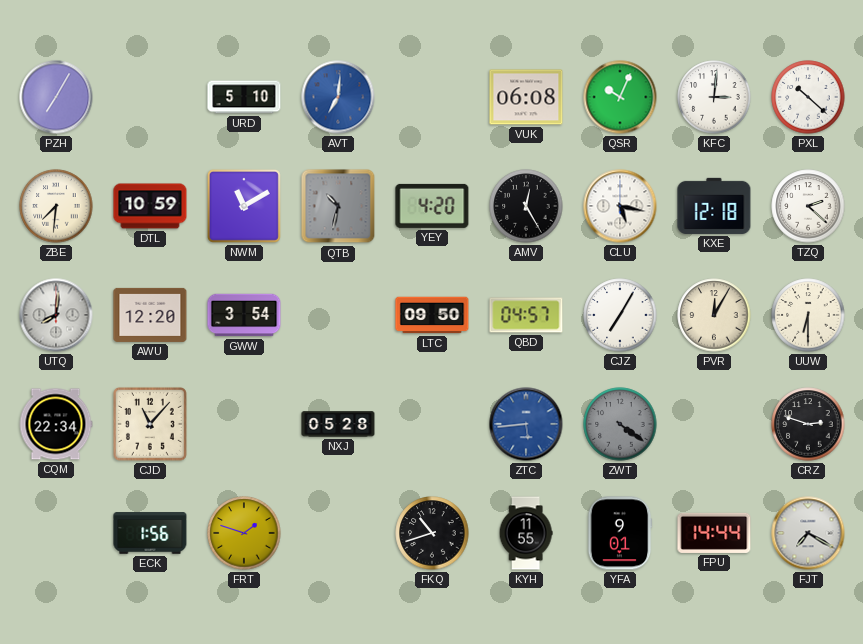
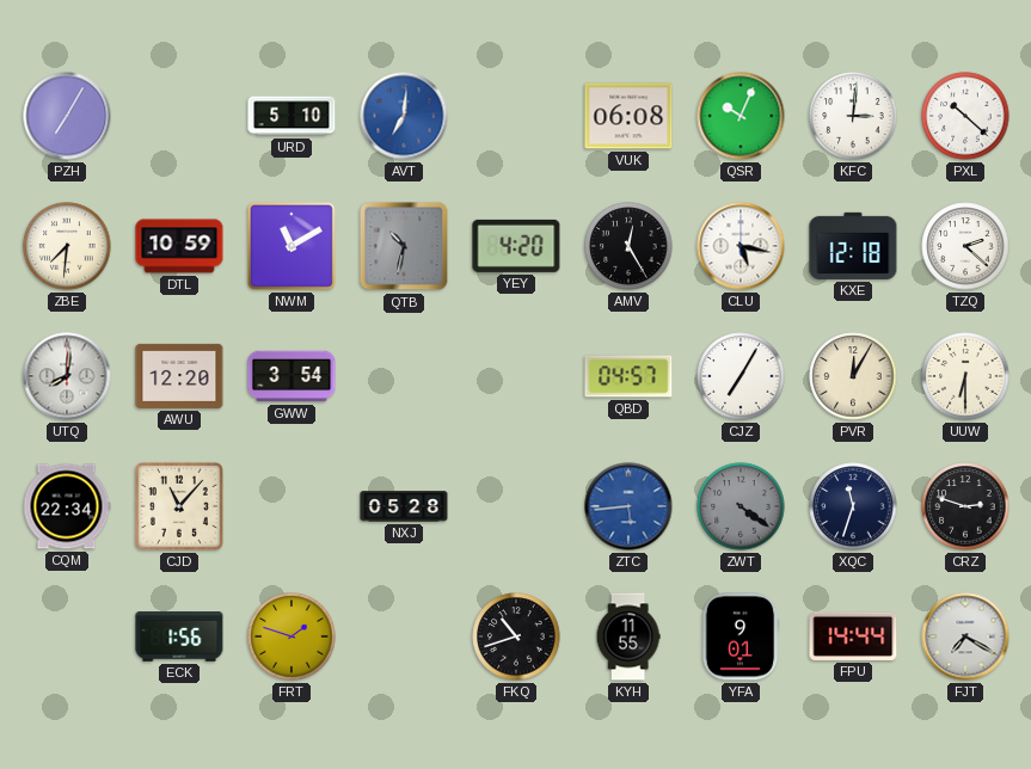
LTC: 09:50 -> none
XQC: none -> 11:33
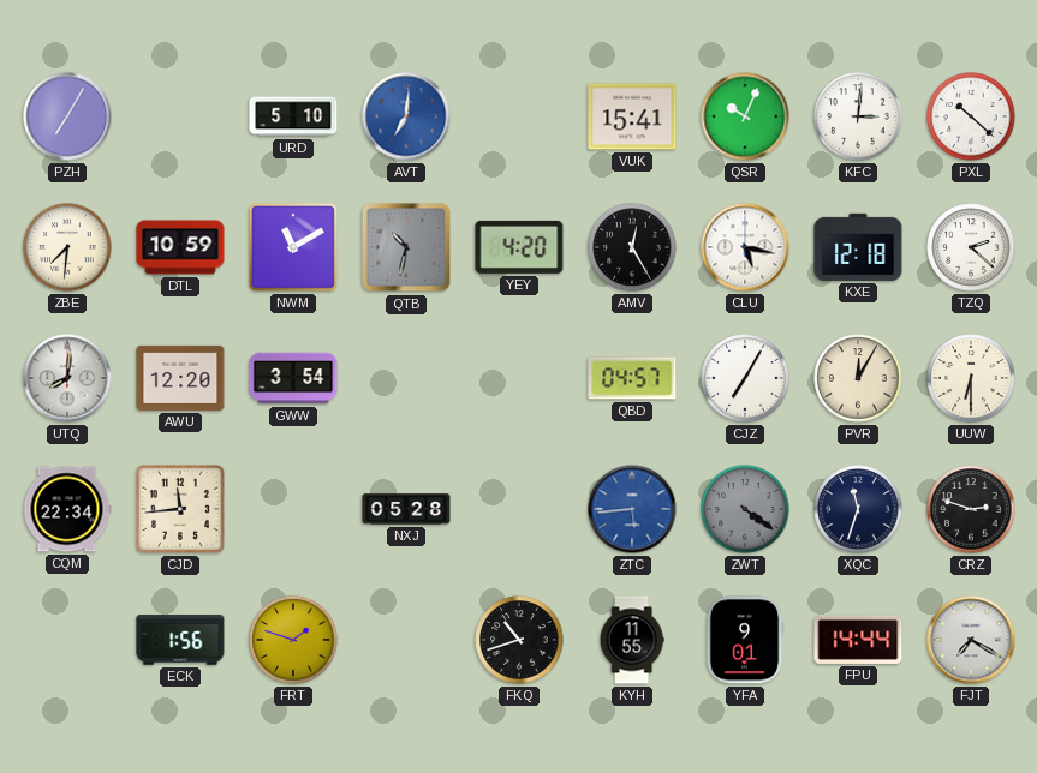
VUK: 06:08 -> 15:41
CJD: 11:07 -> 11:44
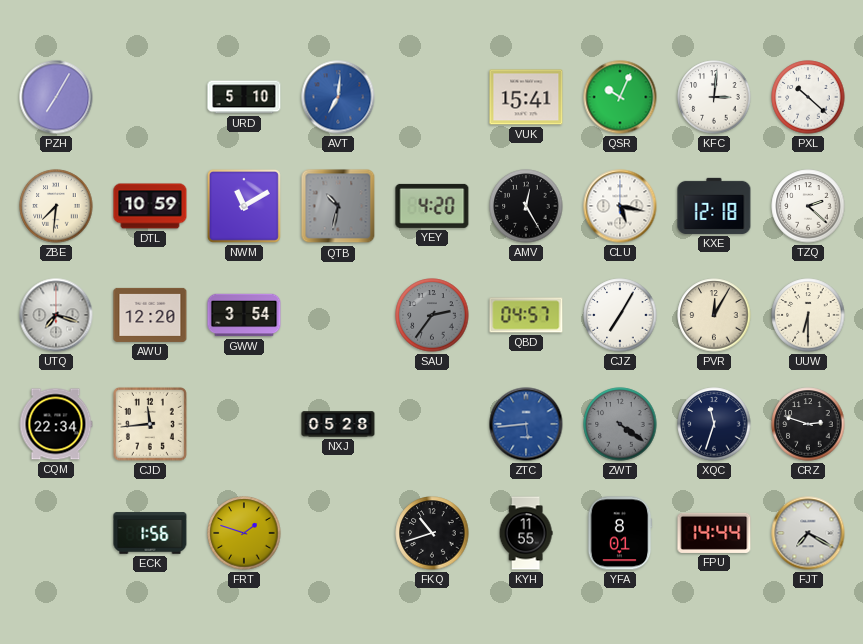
UTQ: 8:01 -> 7:18
SAU: none -> 2:36
YFA: 9:01 -> 8:01
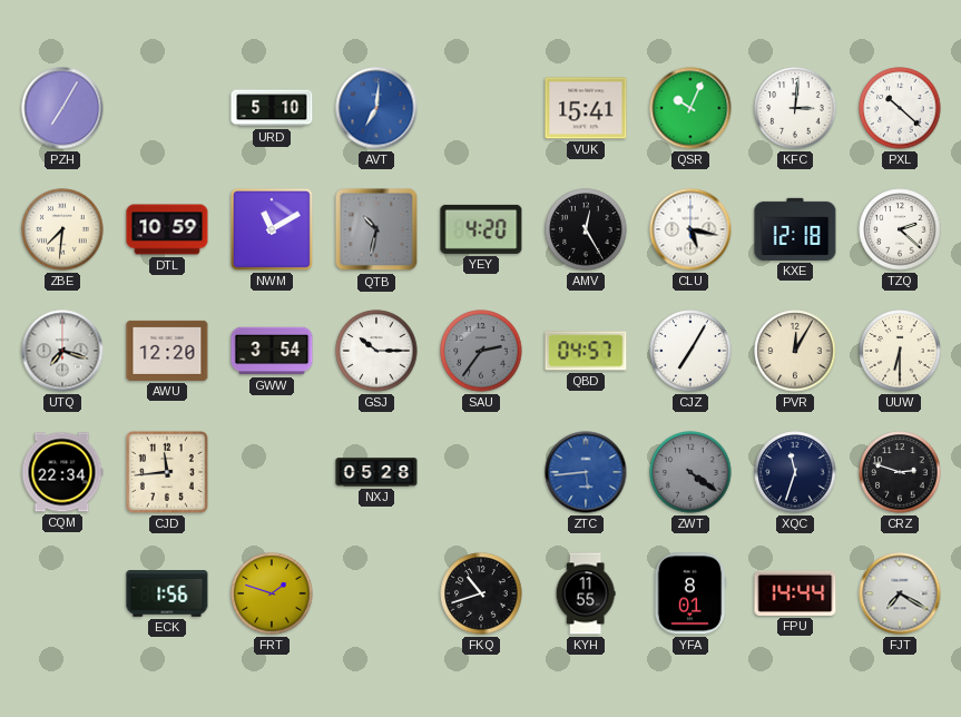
GSJ: none -> 10:15
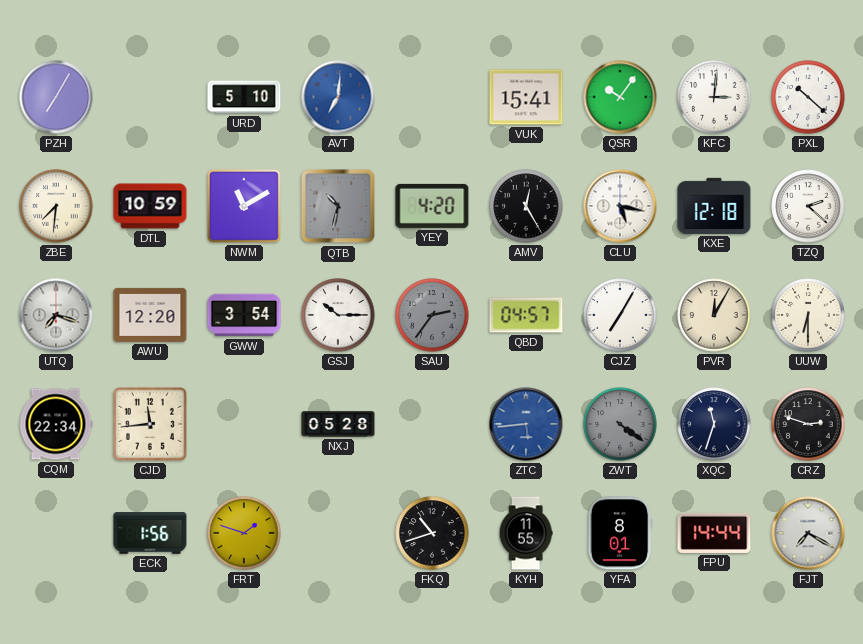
QSR: 10:04 -> 10:06
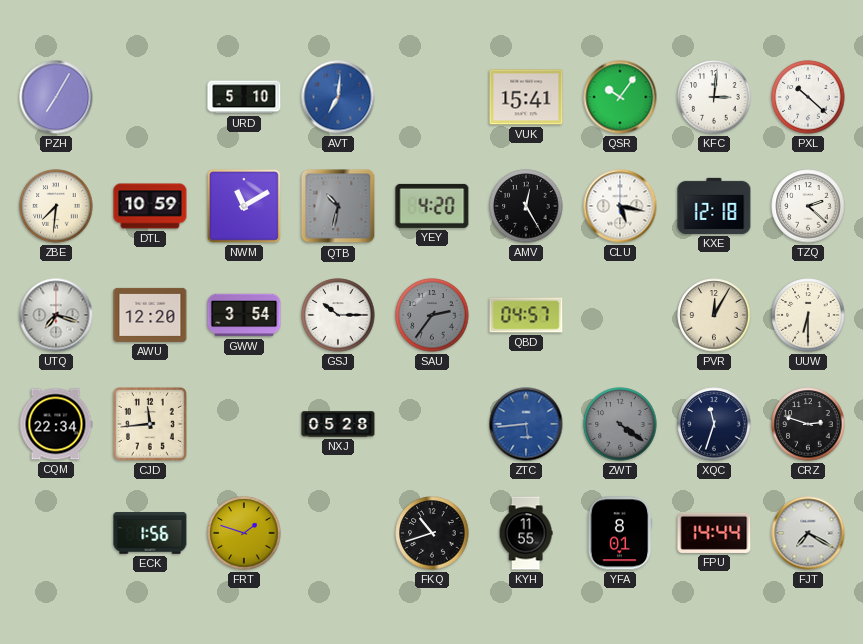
CJZ: 7:05 -> none
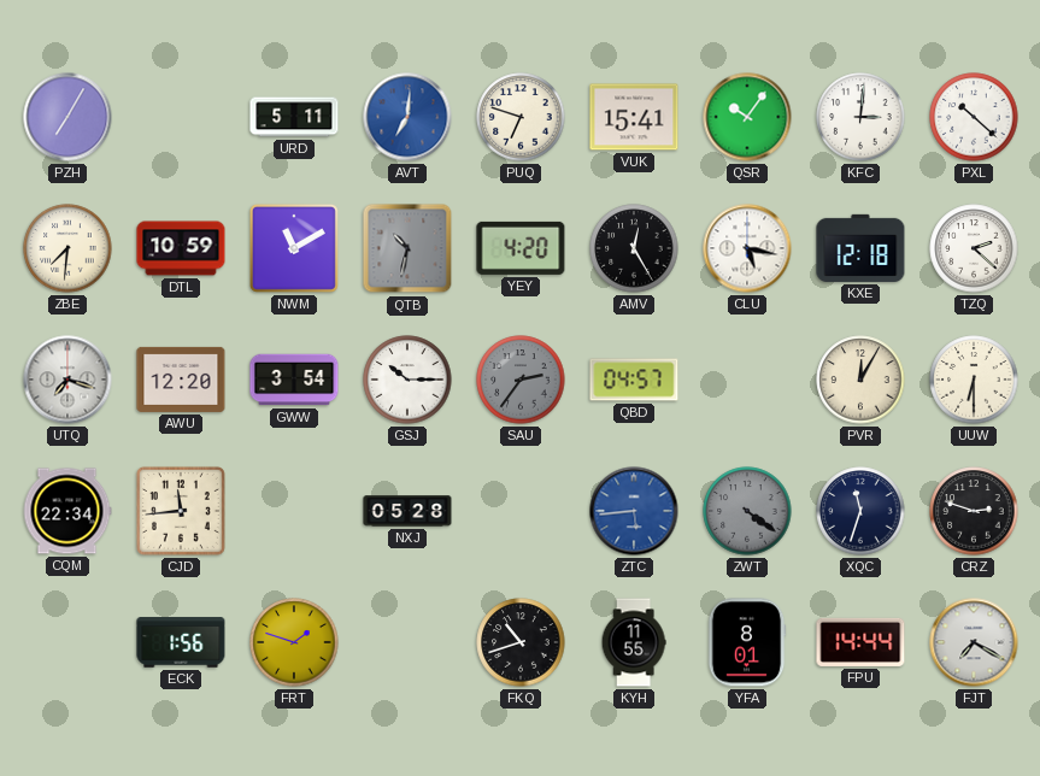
URD: 5:10 -> 5:11
PUQ: none -> 6:48
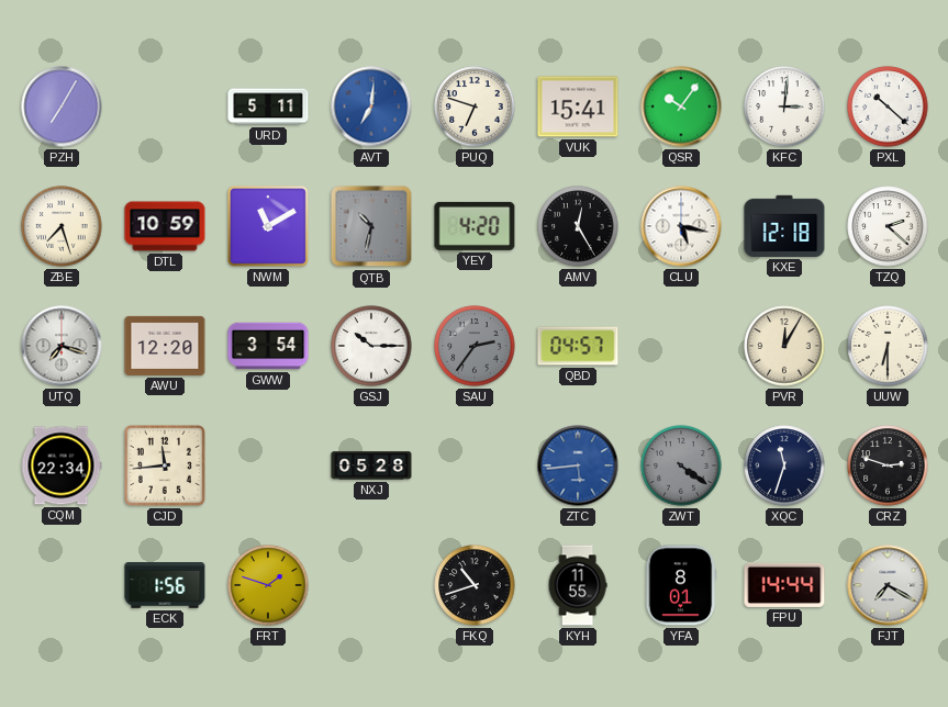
ZBE: 7:31 -> 7:27
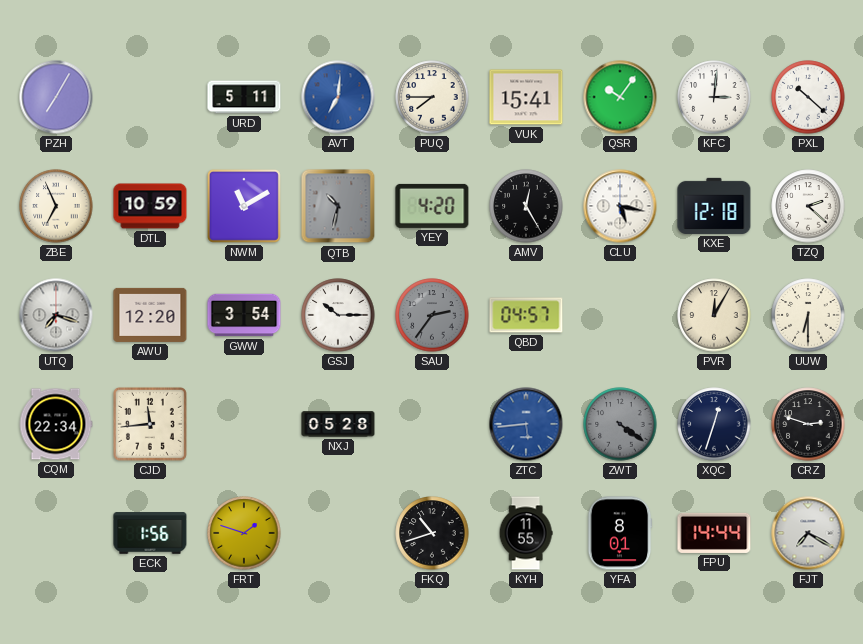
PUQ: 6:48 -> 7:45
ZBE: 7:27 -> 6:56
XQC: 11:33 -> 12:33
